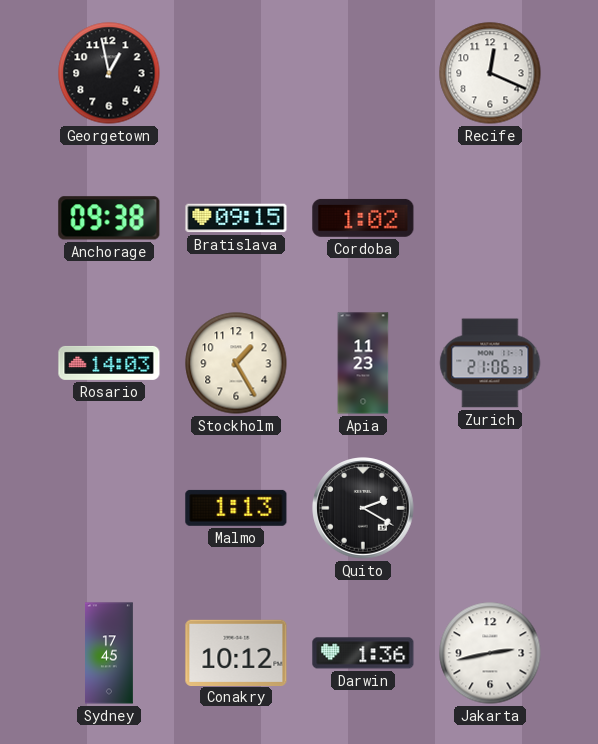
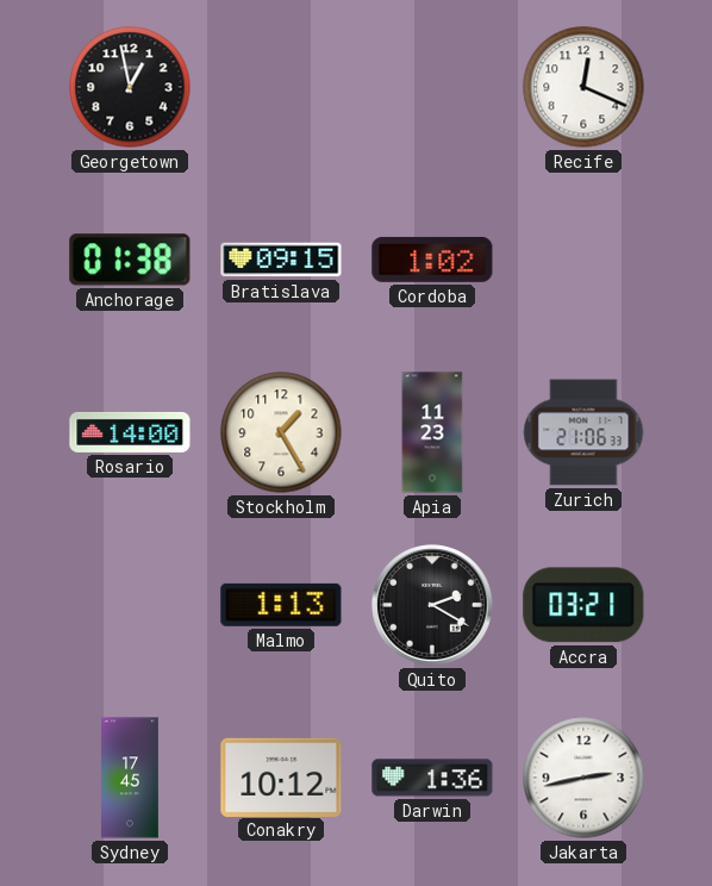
Anchorage: 09:38 -> 01:38
Rosario: 14:03 -> 14:00
Accra: none -> 03:21
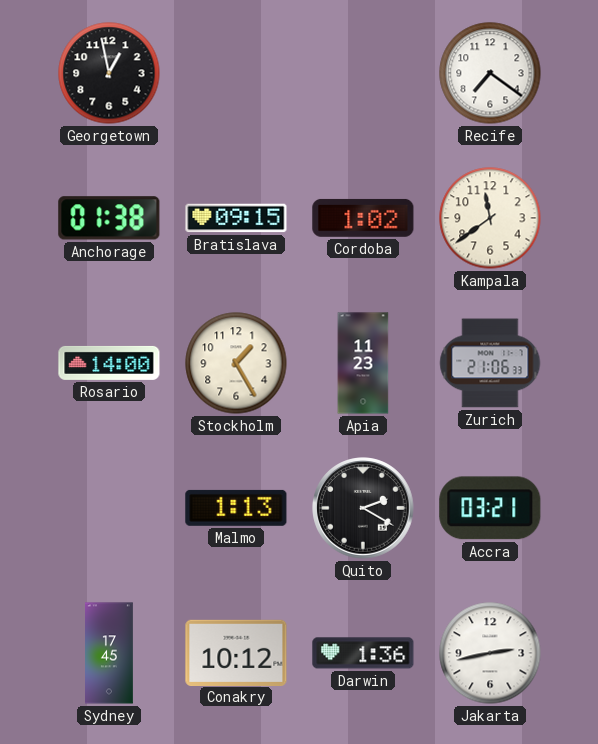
Recife: 12:19 -> 7:21
Kampala: none -> 11:39
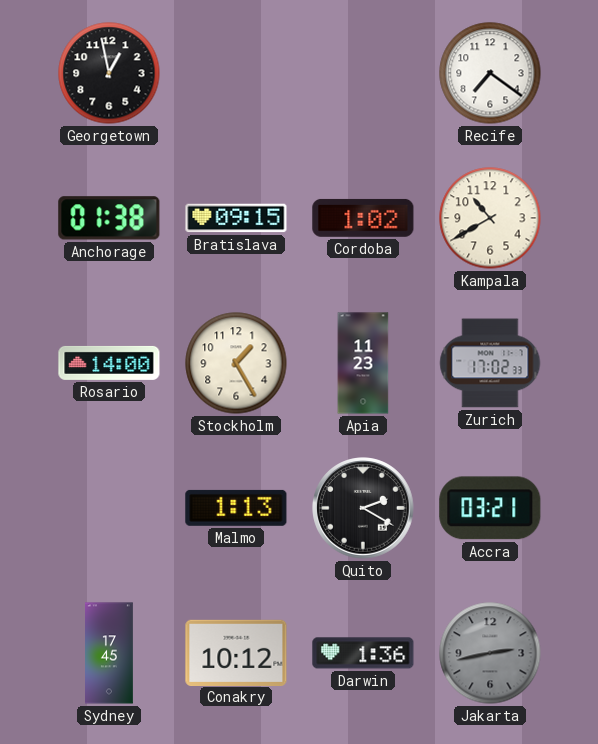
Kampala: 11:39 -> 10:40
Zurich: 21:06 -> 17:02
Jakarta dial: white -> grey
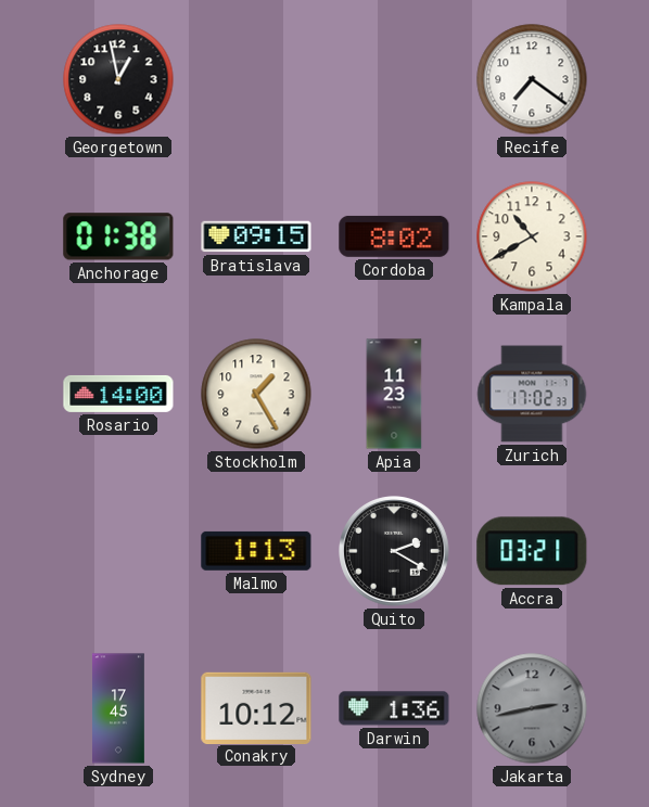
Cordoba: 1:02 -> 8:02
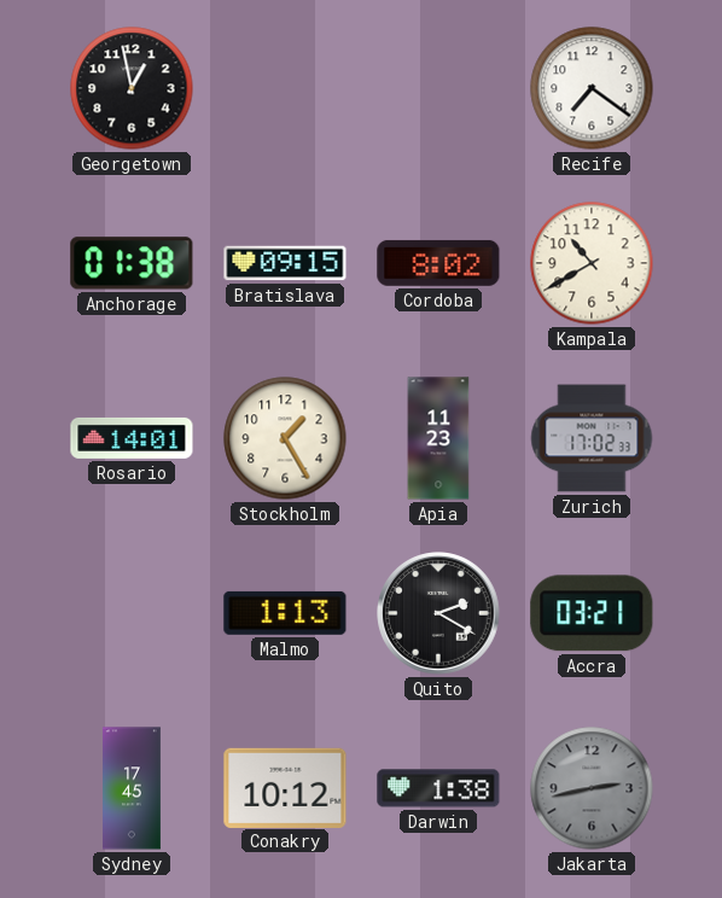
Rosario: 14:00 -> 14:01
Darwin: 1:36 -> 1:38
